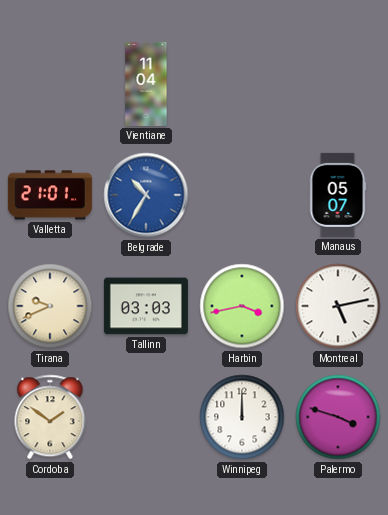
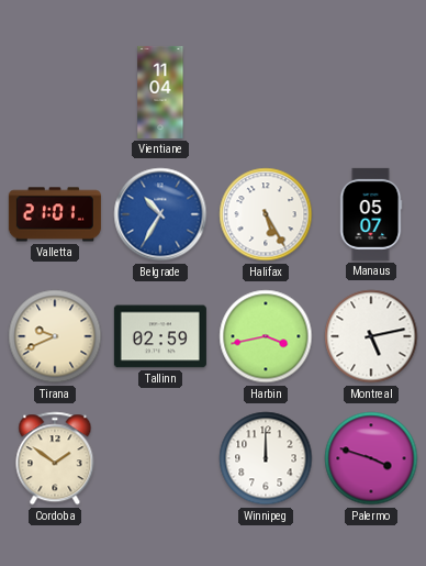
Halifax: none -> 5:25
Tallinn: 03:03 -> 02:59
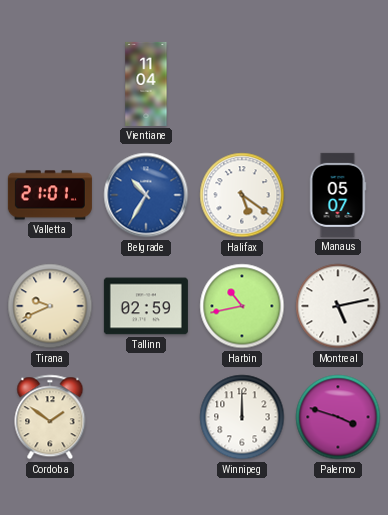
Halifax: 5:25 -> 5:21
Harbin: 3:43 -> 10:43
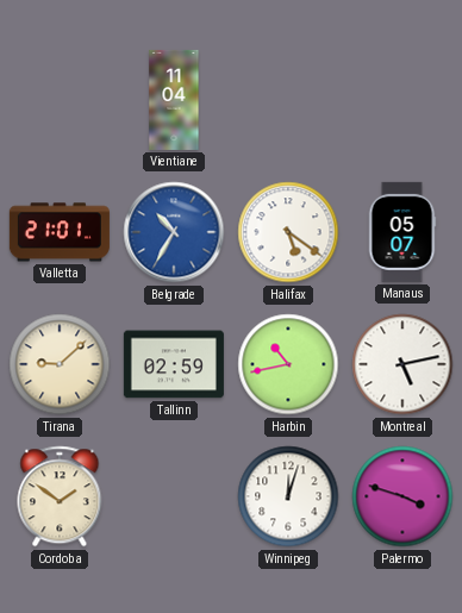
Tirana: 9:41 -> 9:08
Winnipeg: 12:00 -> 12:03
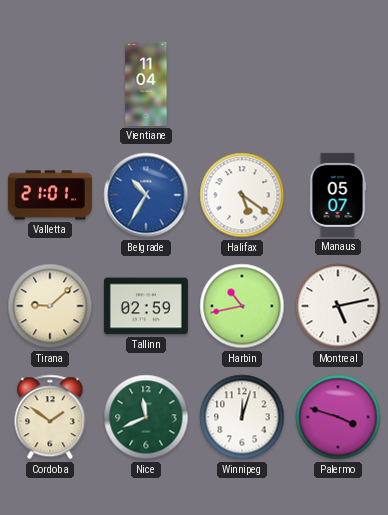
Nice: none -> 11:41
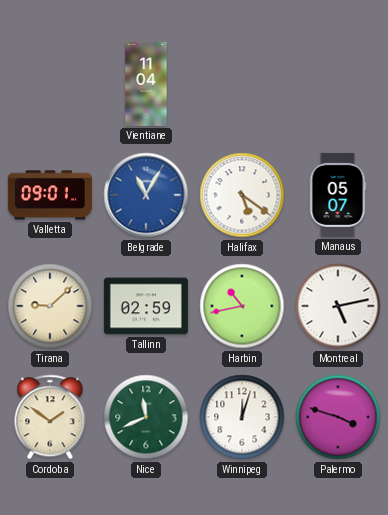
Valletta: 21:01 -> 09:01
Belgrade: 10:35 -> 11:05
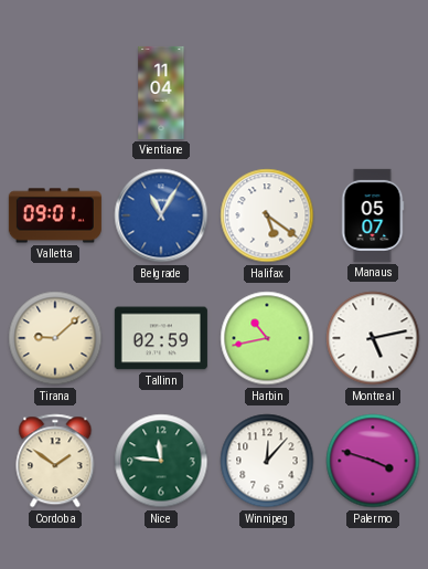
Nice: 11:41 -> 11:46
Winnipeg: 12:03 -> 12:07
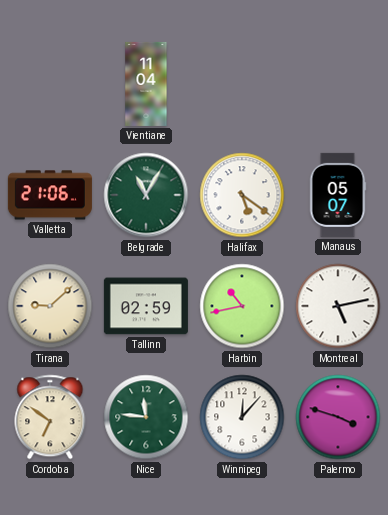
Valletta: 09:01 -> 21:06
Belgrade dial: blue -> green
Cordoba: 1:51 -> 6:51
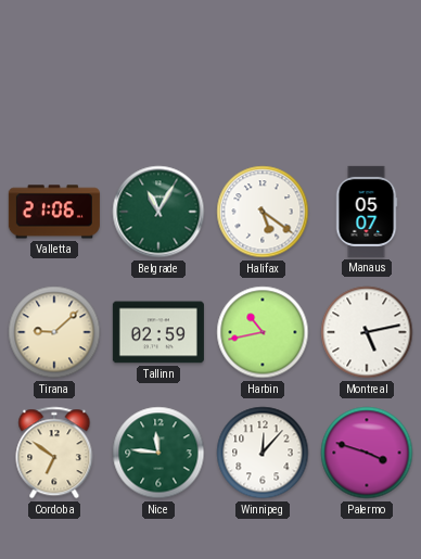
Vientiane: 11:04 -> none
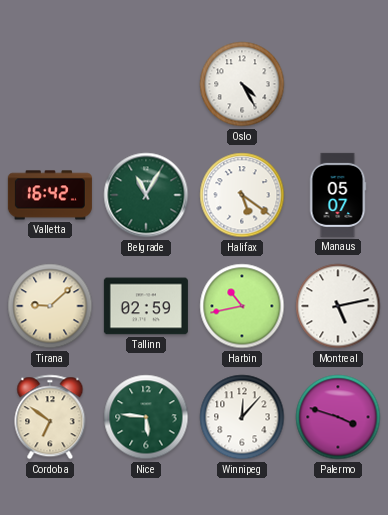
Oslo: none -> 4:25
Valletta: 21:06 -> 16:42
Nice: 11:46 -> 5:46
